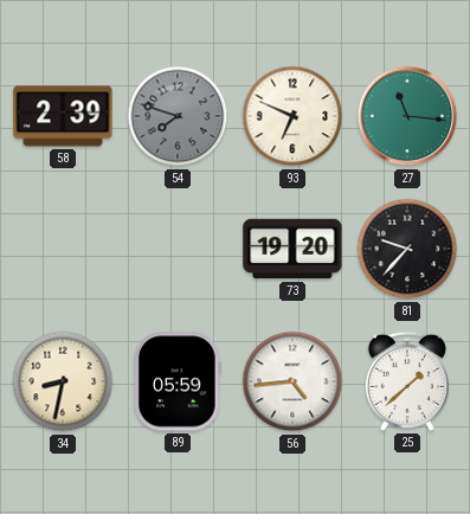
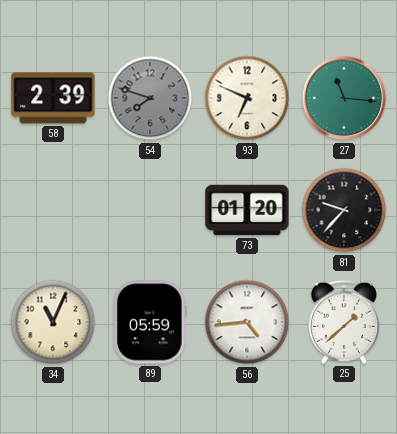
73: 19:20 -> 01:20
34: 8:32 -> 11:04
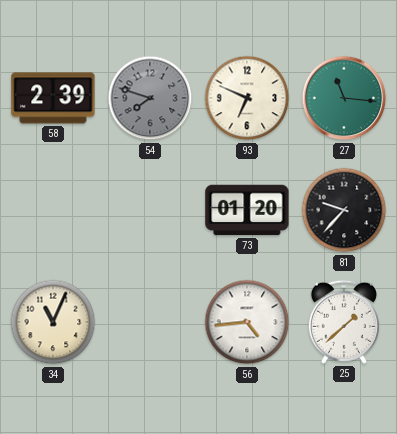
89: 05:59 -> none
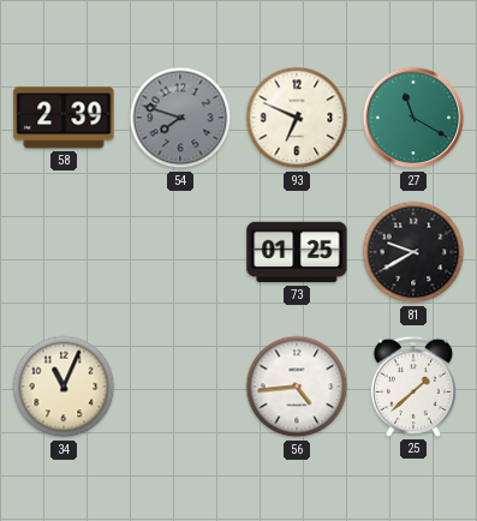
27: 11:16 -> 11:20
73: 01:20 -> 01:25
81: 9:37 -> 9:40
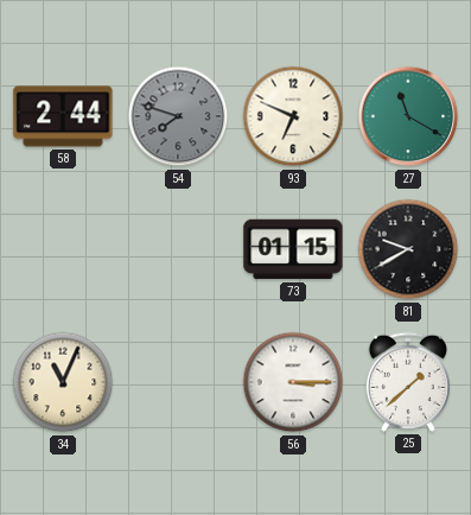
58: 2:39 -> 2:44
73: 01:25 -> 01:15
56: 4:44 -> 3:15
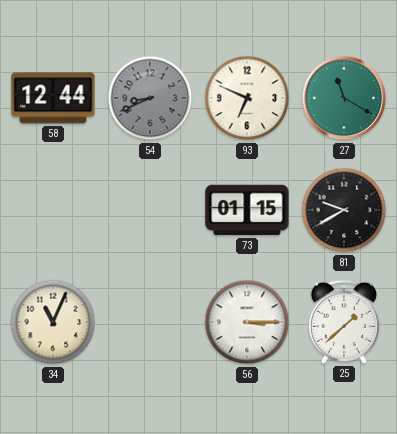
58: 2:44 -> 12:44
54: 7:48 -> 8:41
